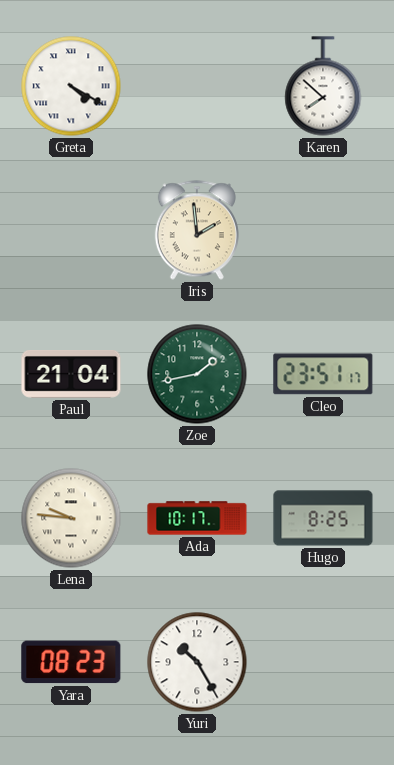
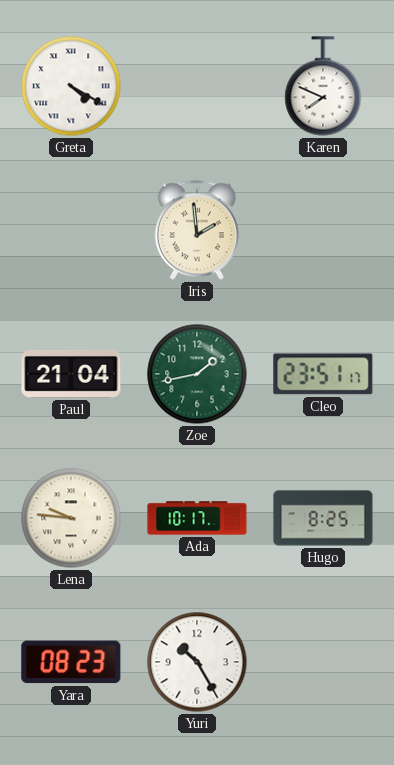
Karen: 7:52 -> 7:49
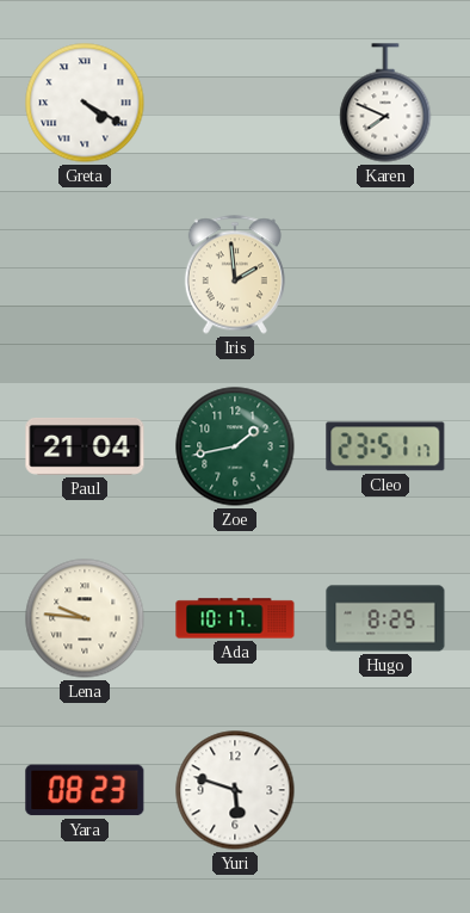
Yuri: 10:25 -> 5:48
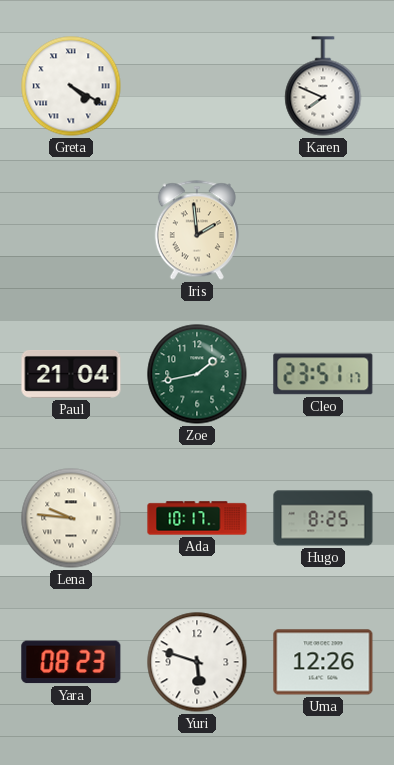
Uma: none -> 12:26
